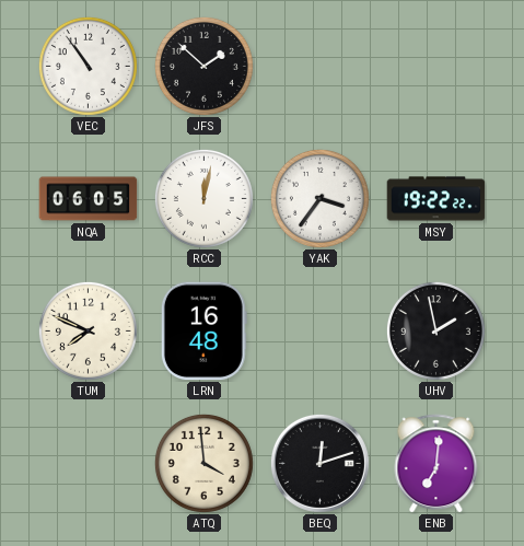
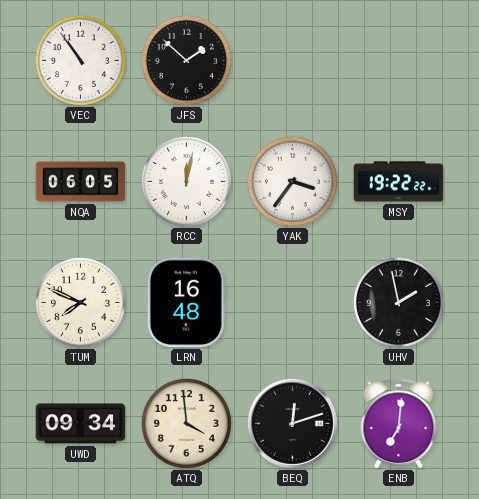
UWD: none -> 09:34
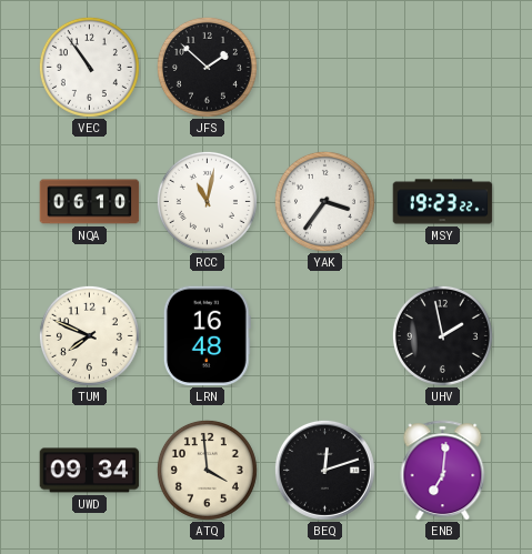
NQA: 06:05 -> 06:10
RCC: 12:02 -> 11:02
MSY: 19:22 -> 19:23
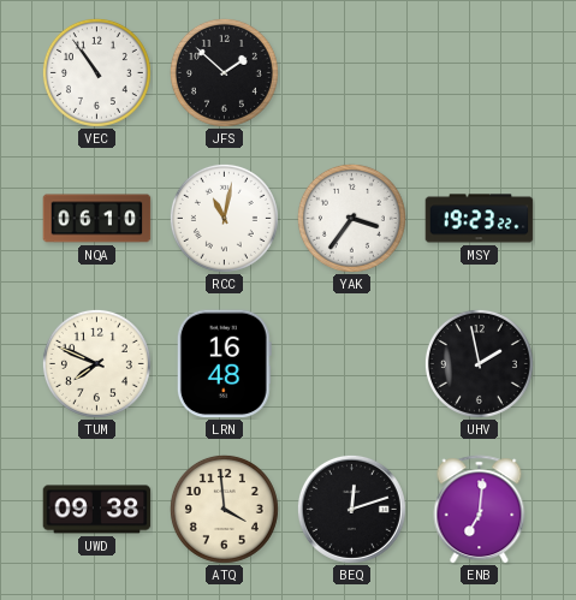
UWD: 09:34 -> 09:38
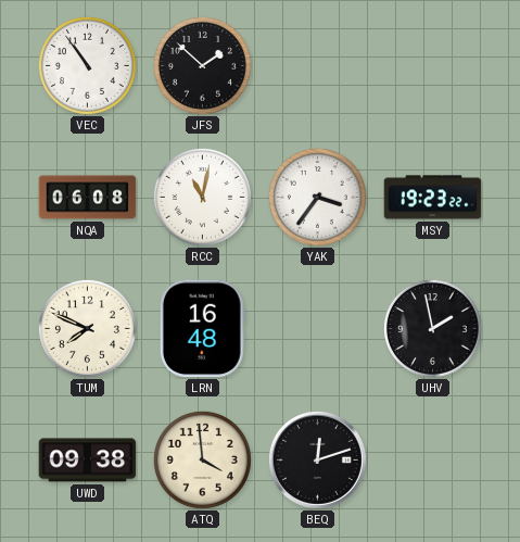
NQA: 06:10 -> 06:08
ENB: 7:01 -> none
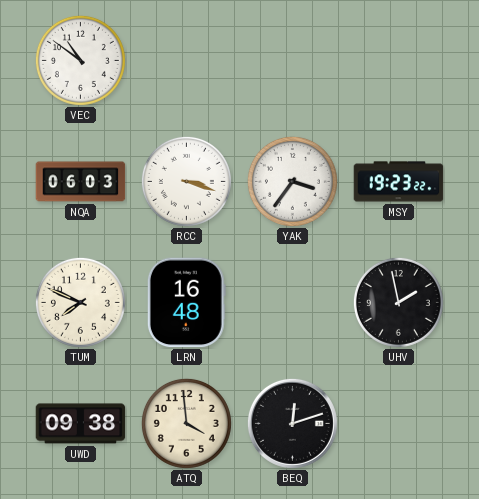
VEC: 10:54 -> 10:51
JFS: 1:52 -> none
NQA: 06:08 -> 06:03
RCC: 11:02 -> 3:18
